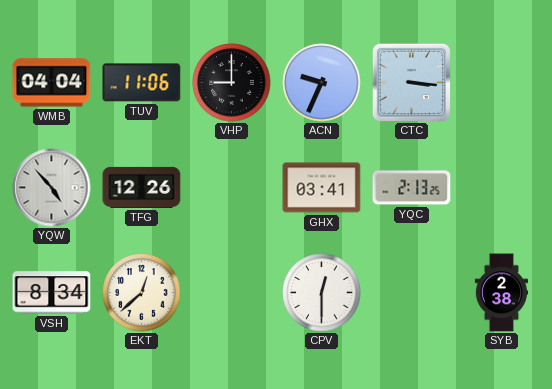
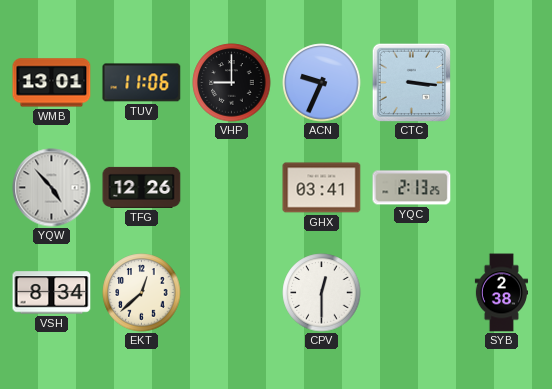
WMB: 04:04 -> 13:01
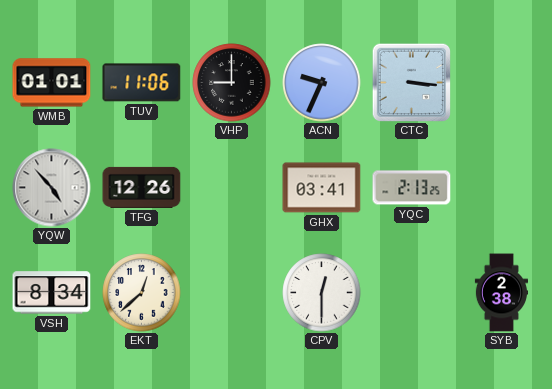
WMB: 13:01 -> 01:01
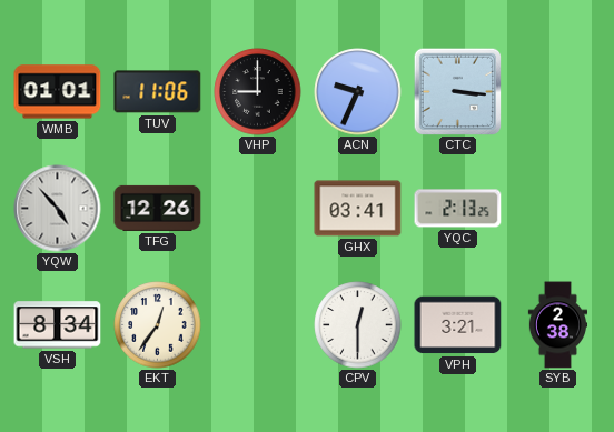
EKT: 12:38 -> 12:36
VPH: none -> 3:21
